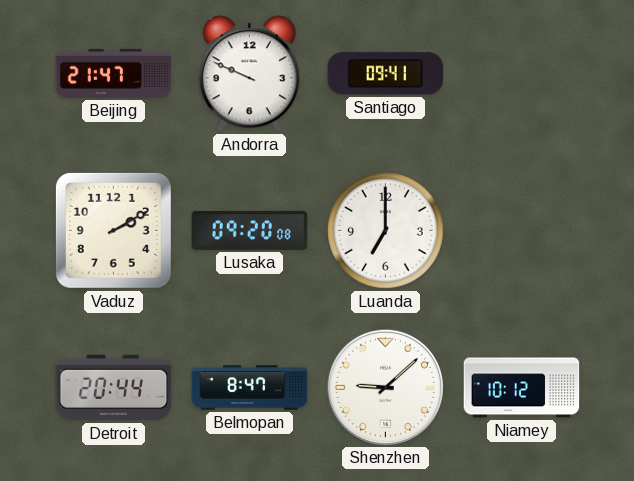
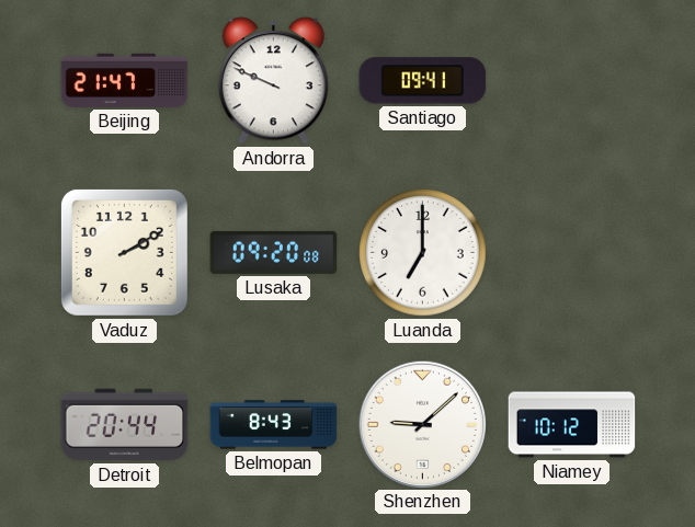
Belmopan: 8:47 -> 8:43
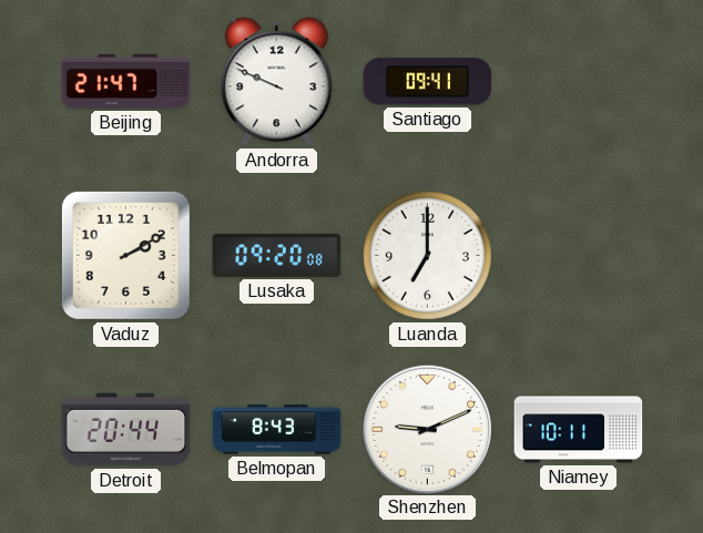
Shenzhen: 9:08 -> 9:11
Niamey: 10:12 -> 10:11
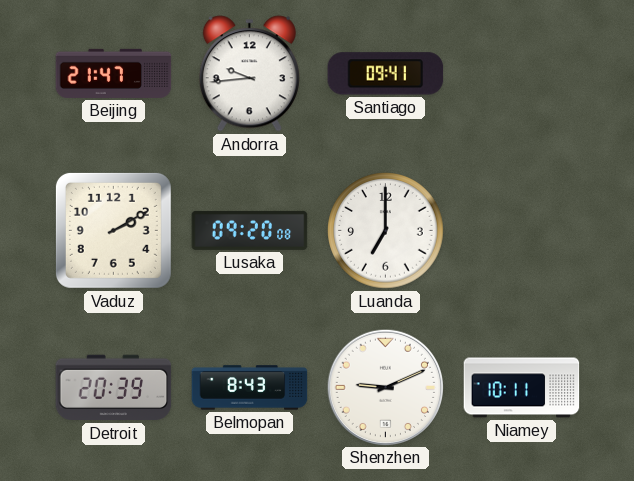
Andorra: 9:49 -> 9:44
Detroit: 20:44 -> 20:39
